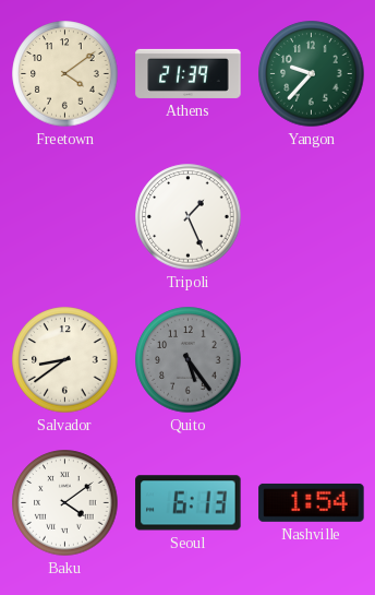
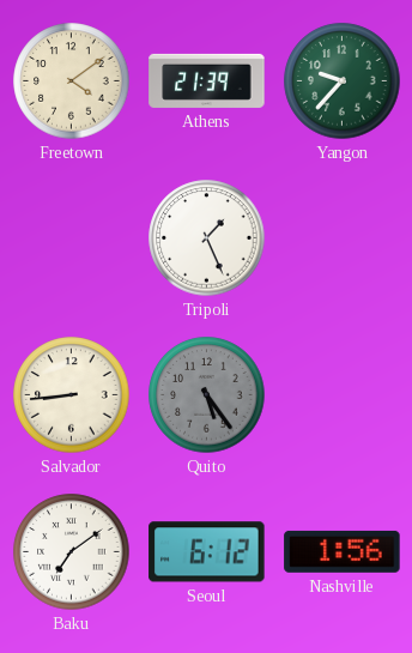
Salvador: 8:39 -> 8:44
Baku: 4:09 -> 7:09
Seoul: 6:13 -> 6:12
Nashville: 1:54 -> 1:56
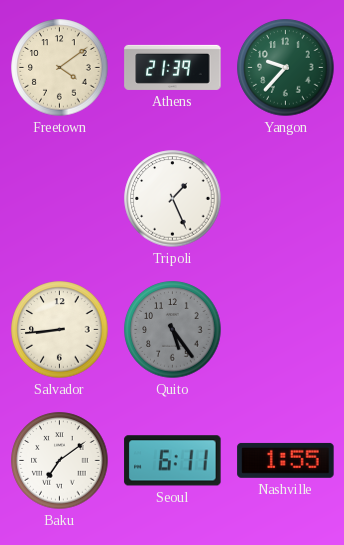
Seoul: 6:12 -> 6:11
Nashville: 1:56 -> 1:55
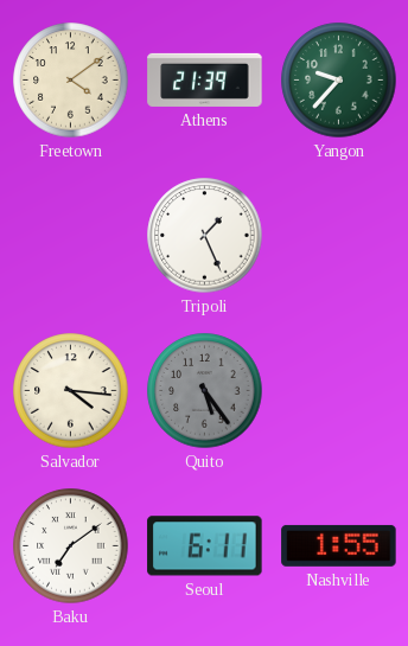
Salvador: 8:44 -> 4:16
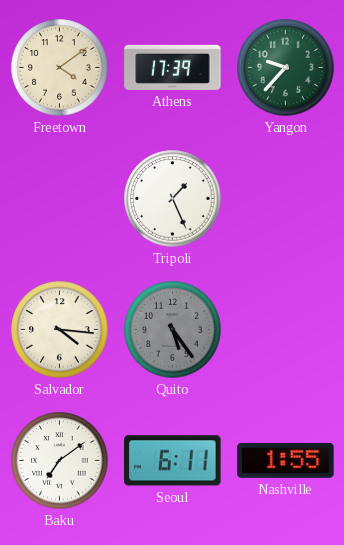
Athens: 21:39 -> 17:39
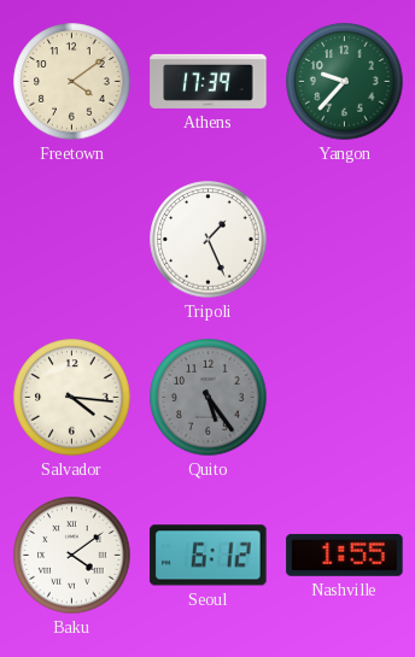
Baku: 7:09 -> 4:09
Seoul: 6:11 -> 6:12
